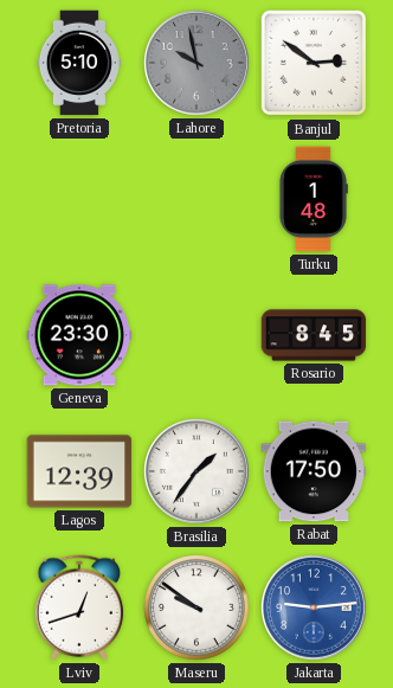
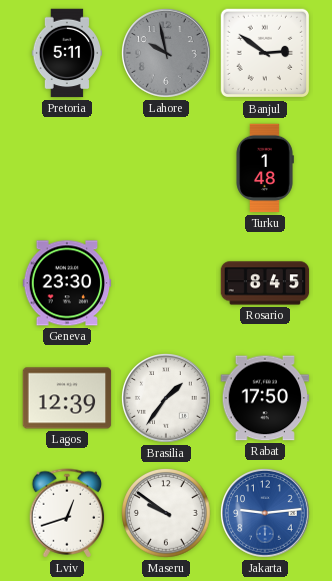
Pretoria: 5:10 -> 5:11
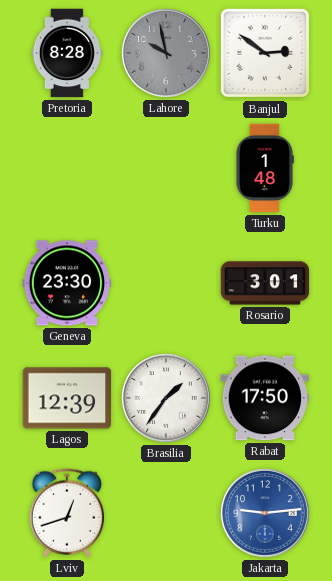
Pretoria: 5:11 -> 8:28
Rosario: 8:45 -> 3:01
Maseru: 9:51 -> none
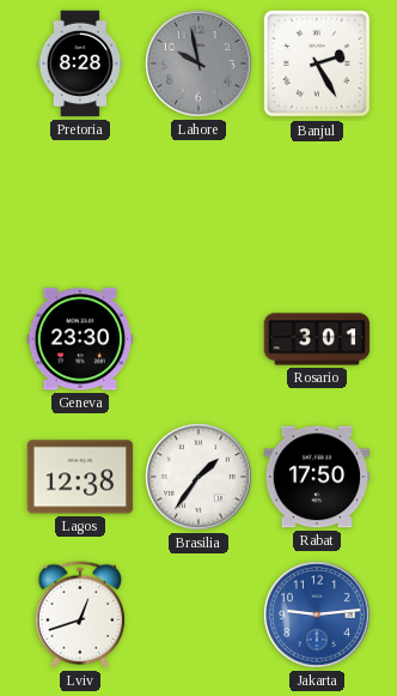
Banjul: 2:51 -> 2:25
Turku: 1:48 -> none
Lagos: 12:39 -> 12:38
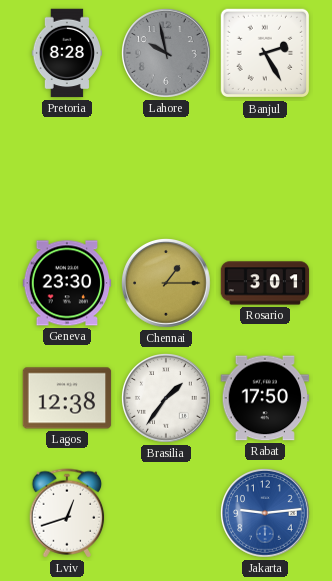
Chennai: none -> 1:15
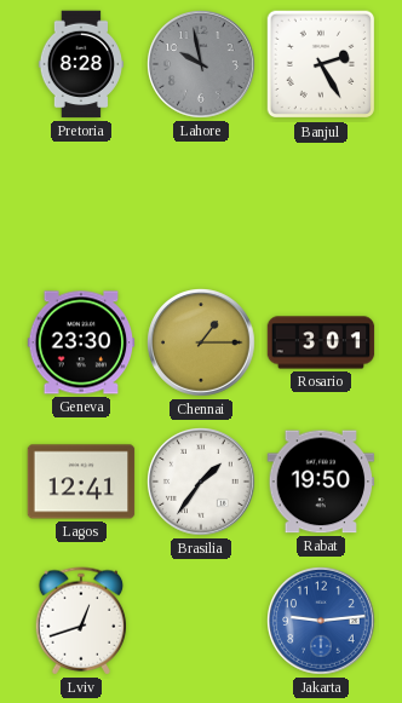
Lagos: 12:38 -> 12:41
Rabat: 17:50 -> 19:50
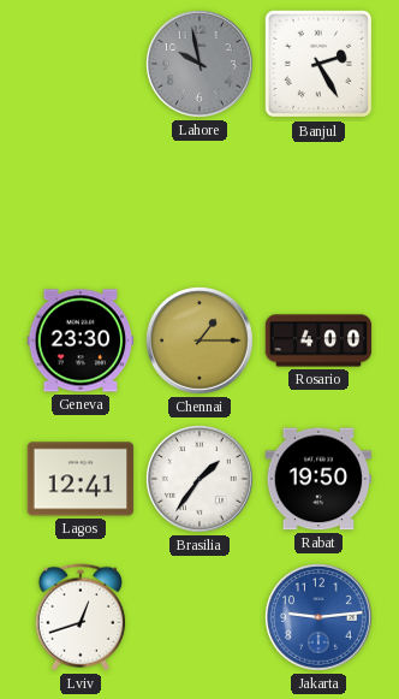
Pretoria: 8:28 -> none
Rosario: 3:01 -> 4:00
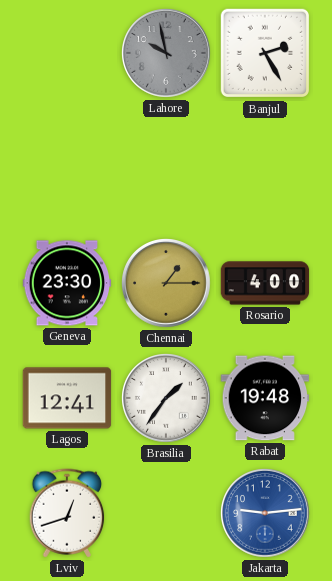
Rabat: 19:50 -> 19:48
